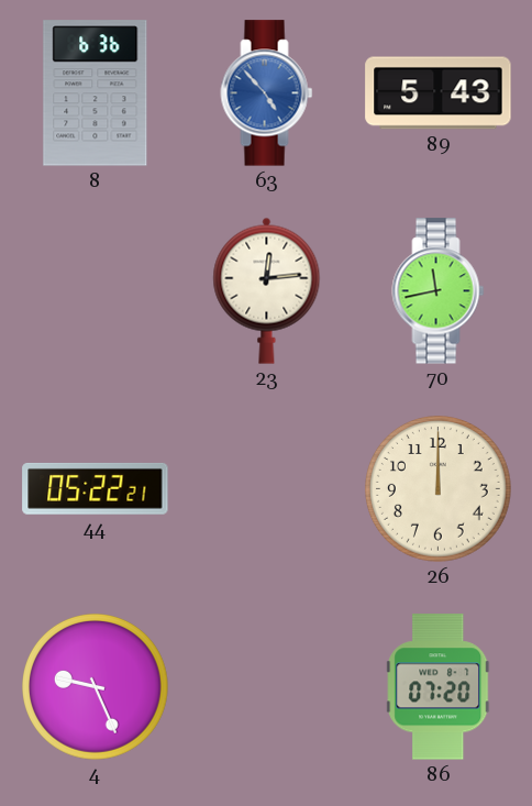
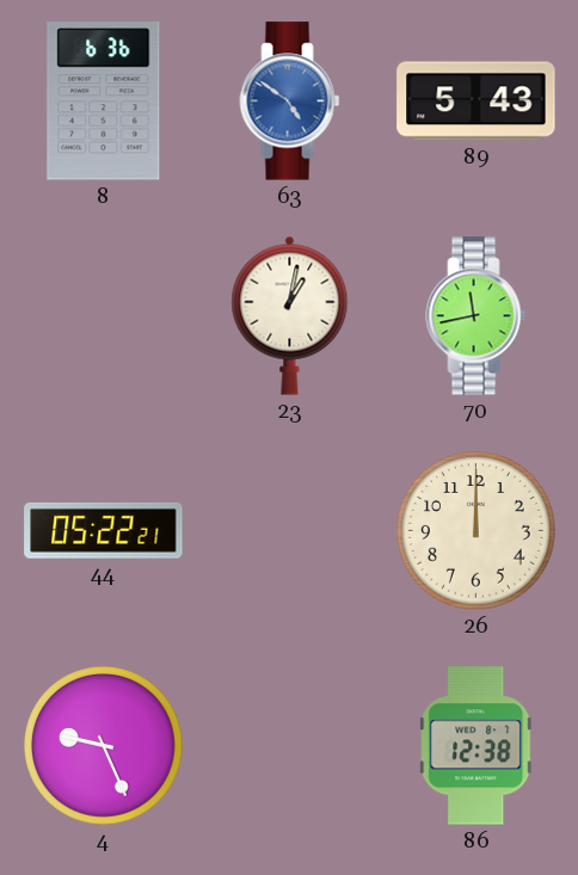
63: 4:53 -> 4:51
23: 12:14 -> 1:02
86: 07:20 -> 12:38
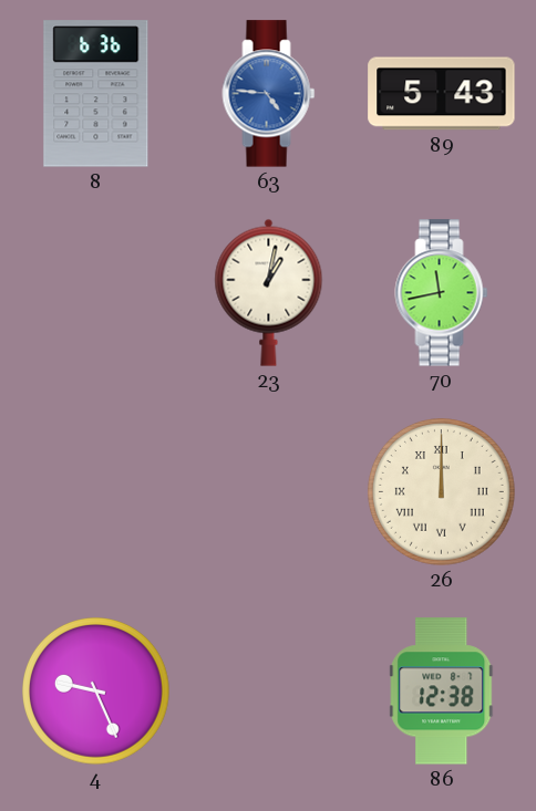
63: 4:51 -> 4:46
44: 05:22 -> none
26 numerals: Arabic -> Roman
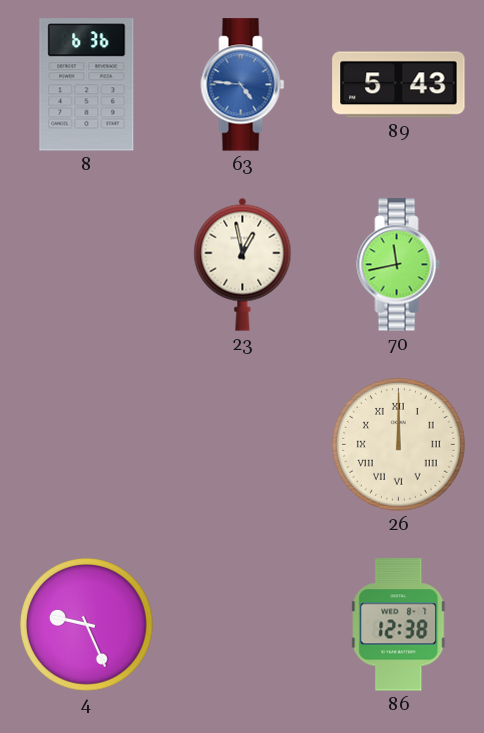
23: 1:02 -> 12:58
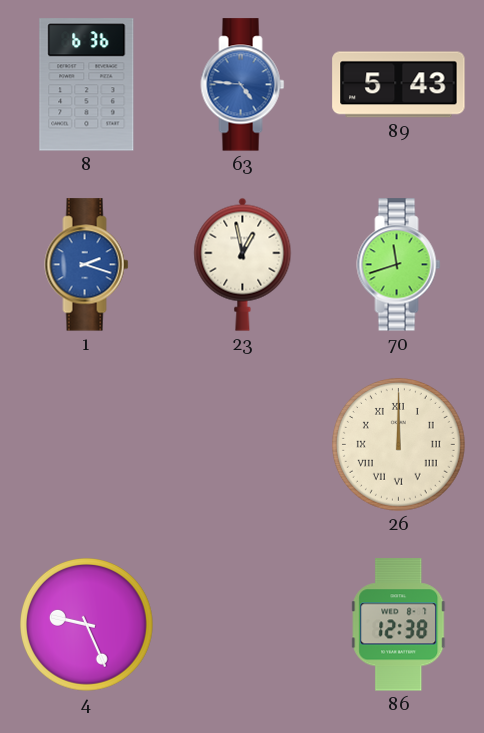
1: none -> 2:18
70: 11:43 -> 11:42
